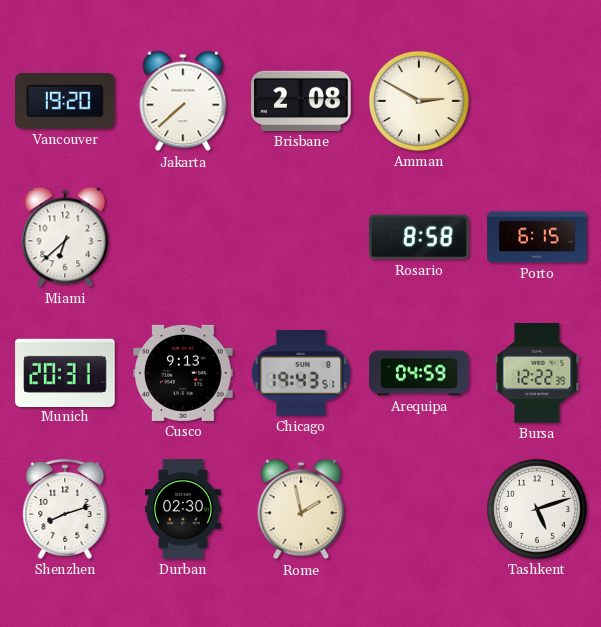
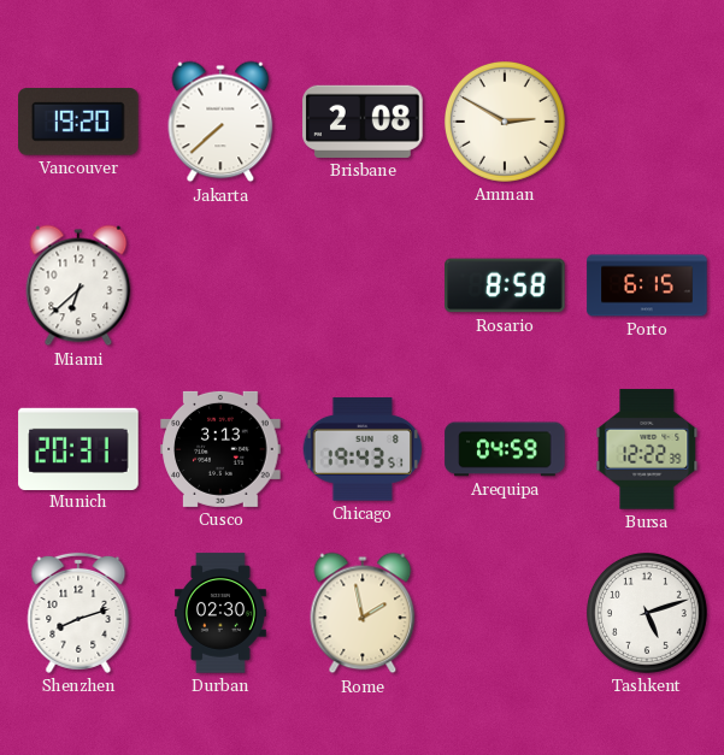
Cusco: 9:13 -> 3:13
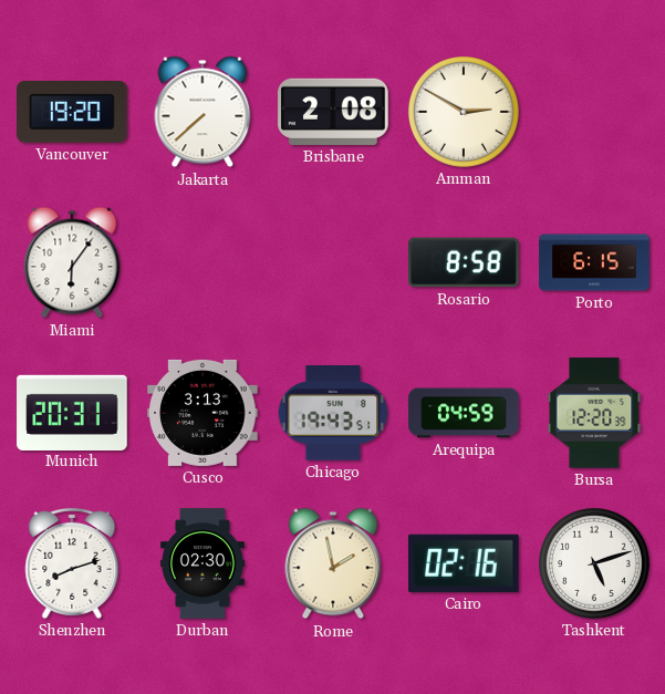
Miami: 6:38 -> 6:06
Bursa: 12:22 -> 12:20
Cairo: none -> 02:16
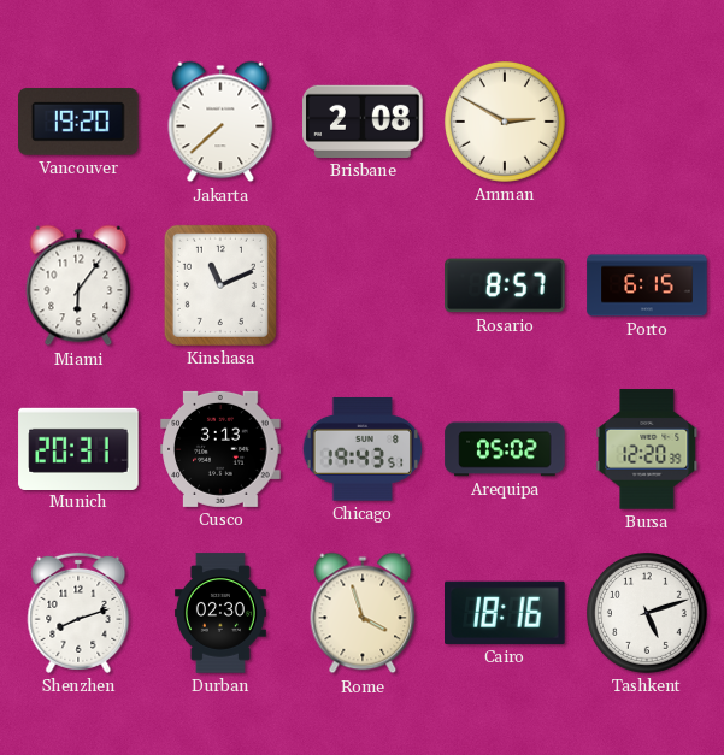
Kinshasa: none -> 11:11
Rosario: 8:58 -> 8:57
Arequipa: 04:59 -> 05:02
Rome: 1:58 -> 3:57
Cairo: 02:16 -> 18:16
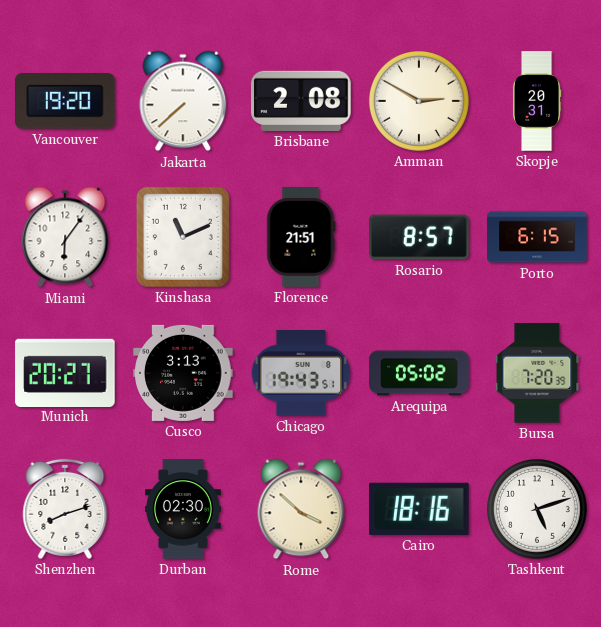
Skopje: none -> 20:31
Florence: none -> 21:51
Munich: 20:31 -> 20:27
Bursa: 12:20 -> 7:20
Rome: 3:57 -> 3:52
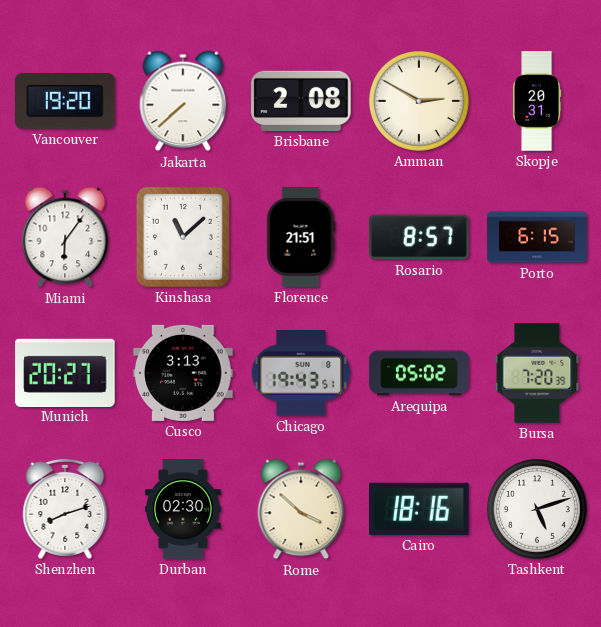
Kinshasa: 11:11 -> 11:08
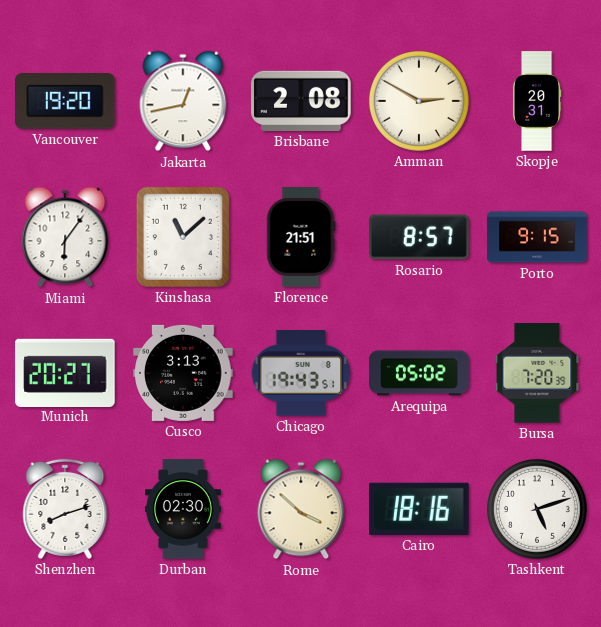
Jakarta: 7:38 -> 12:43
Porto: 6:15 -> 9:15
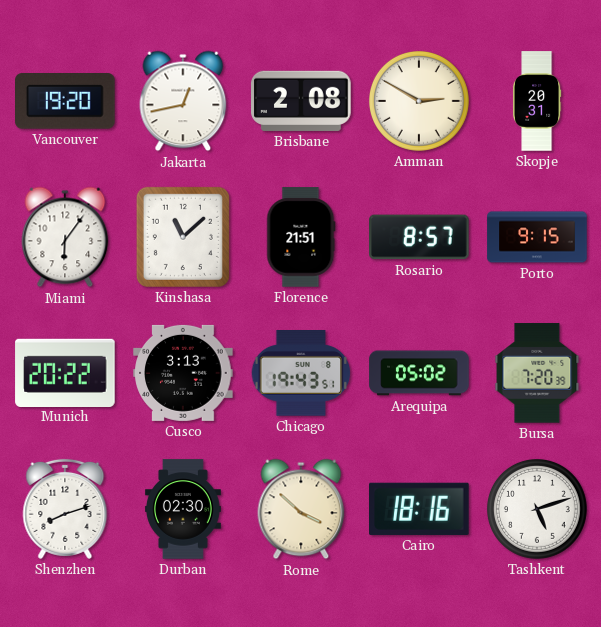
Munich: 20:27 -> 20:22
